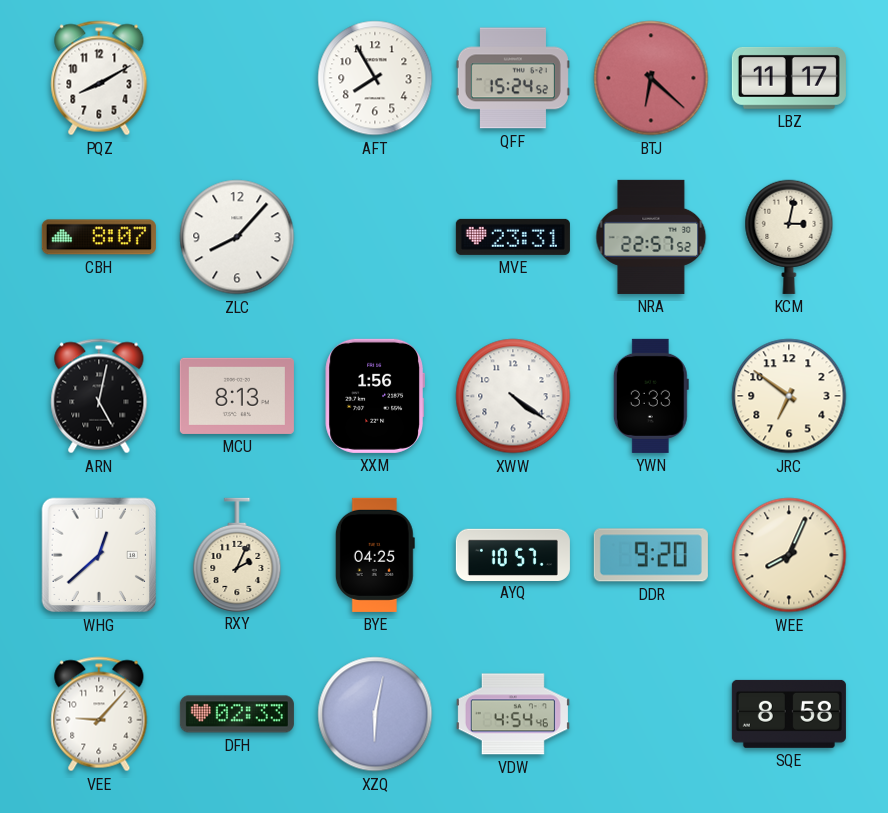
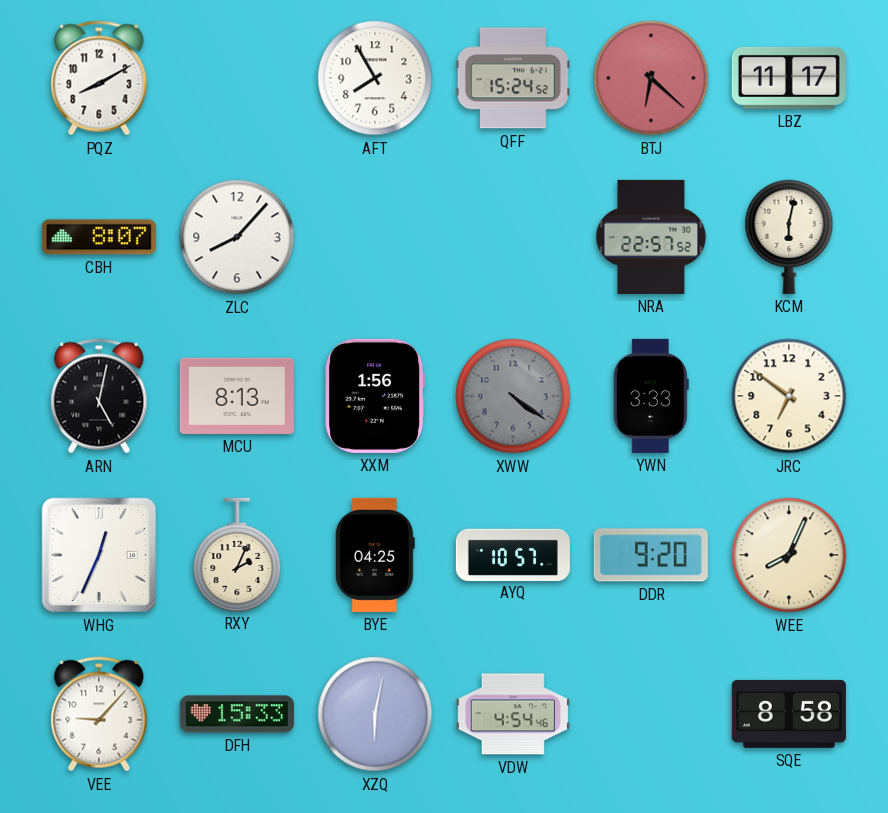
MVE: 23:31 -> none
KCM: 3:02 -> 6:02
XWW dial: white -> grey
WHG: 12:38 -> 12:34
DFH: 02:33 -> 15:33
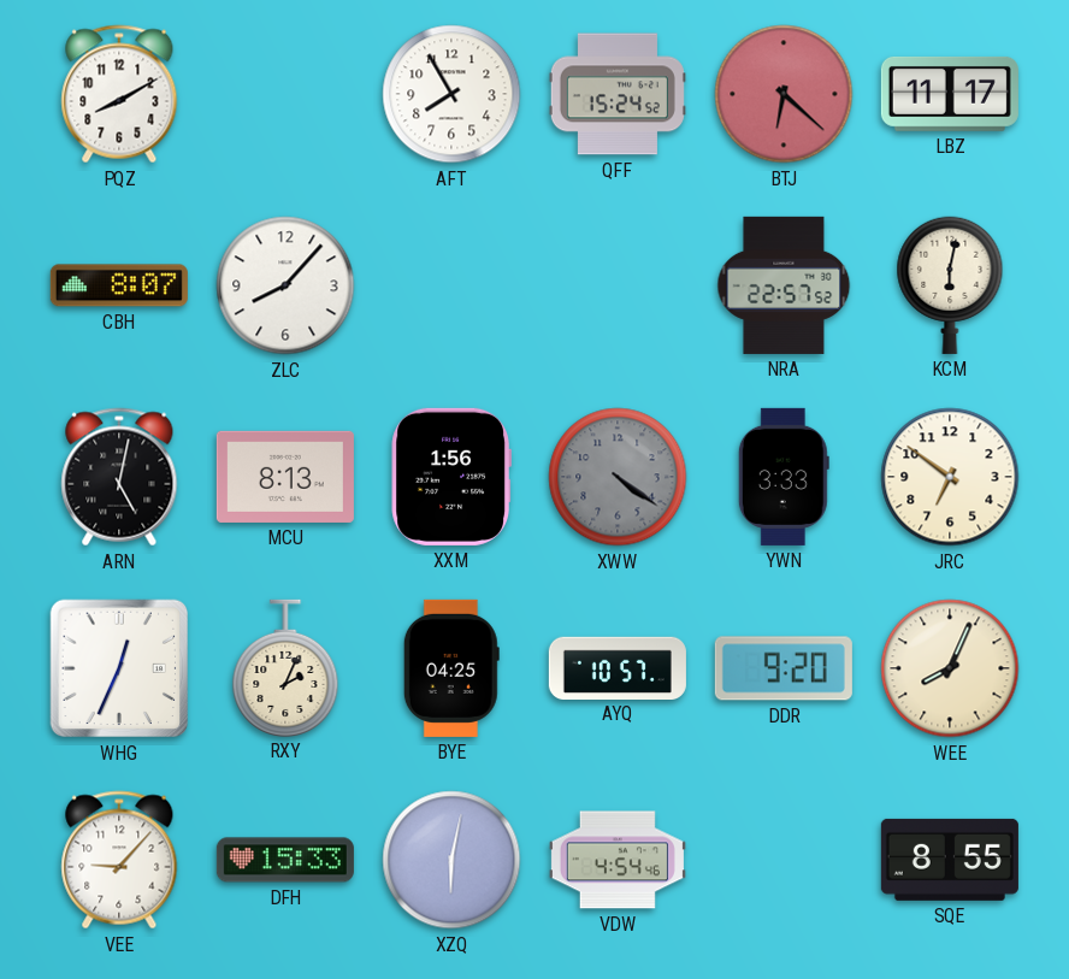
SQE: 8:58 -> 8:55
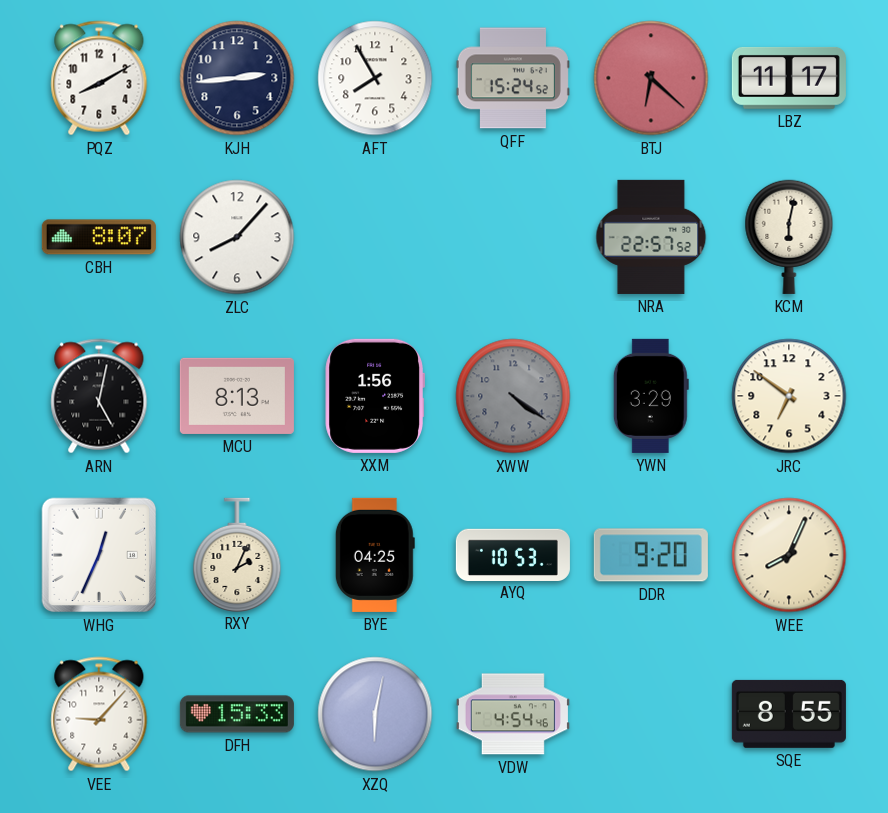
KJH: none -> 2:44
YWN: 3:33 -> 3:29
AYQ: 10:57 -> 10:53
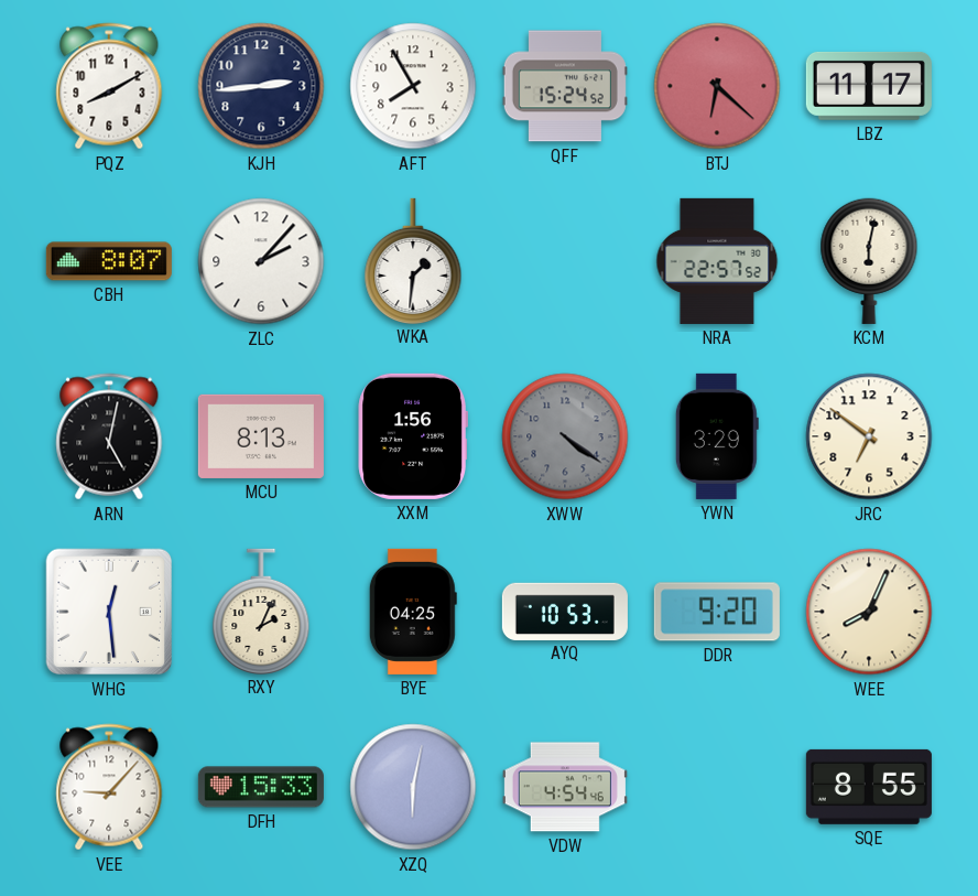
ZLC: 8:07 -> 2:07
WKA: none -> 1:31
WHG: 12:34 -> 12:29
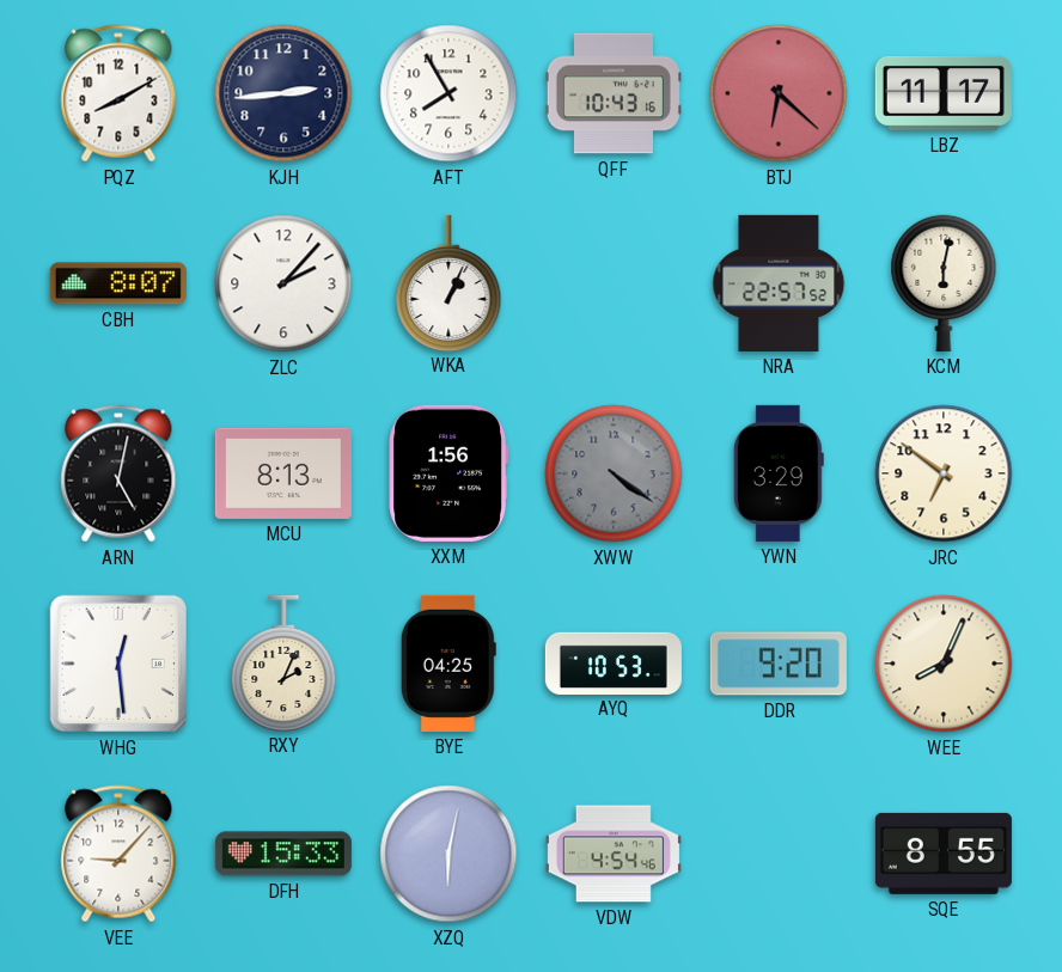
QFF: 15:24 -> 10:43
WKA: 1:31 -> 1:04
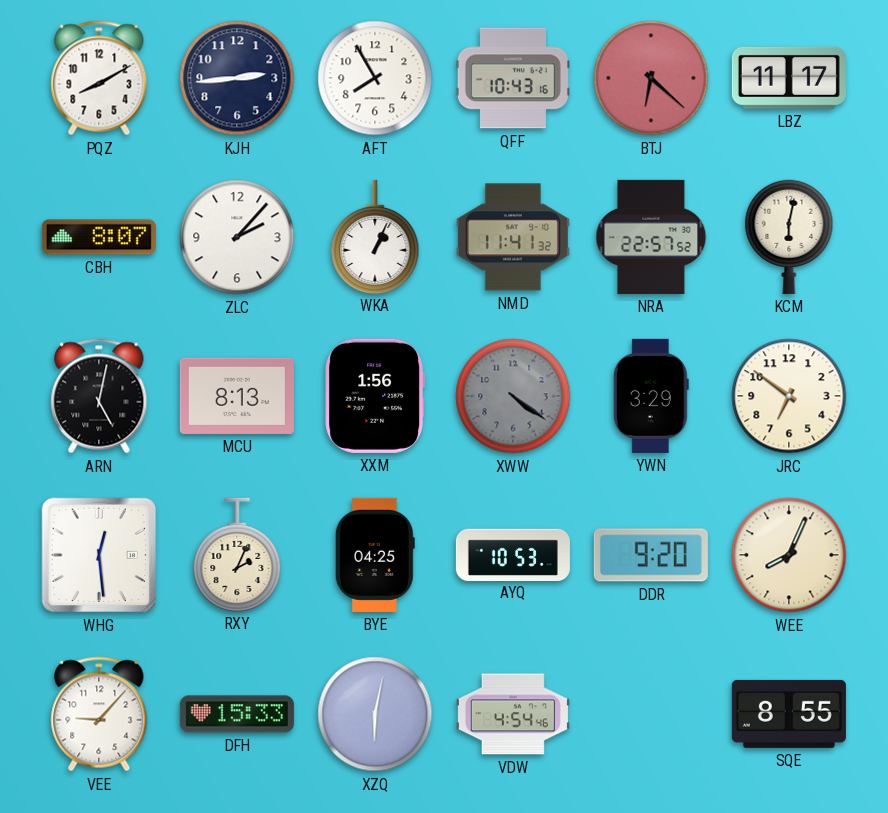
NMD: none -> 11:41
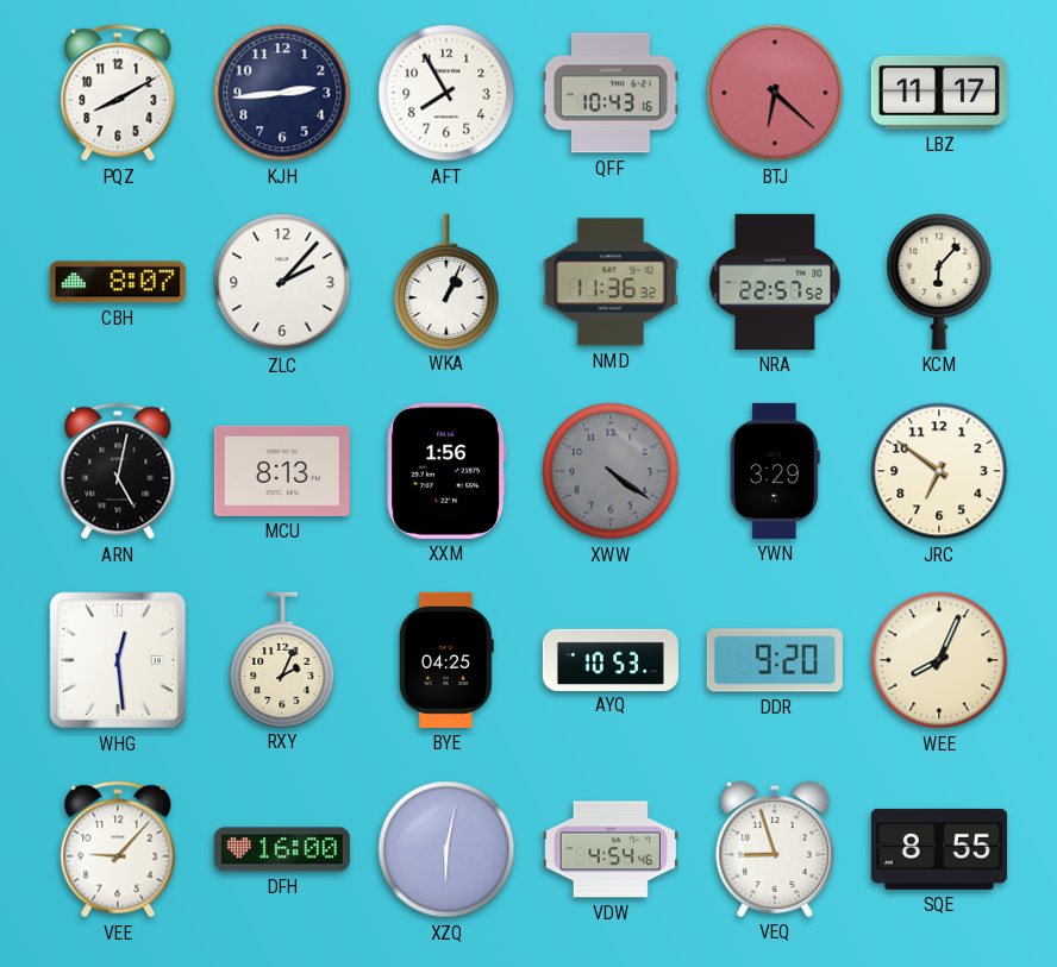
NMD: 11:41 -> 11:36
KCM: 6:02 -> 6:07
DFH: 15:33 -> 16:00
VEQ: none -> 8:57
